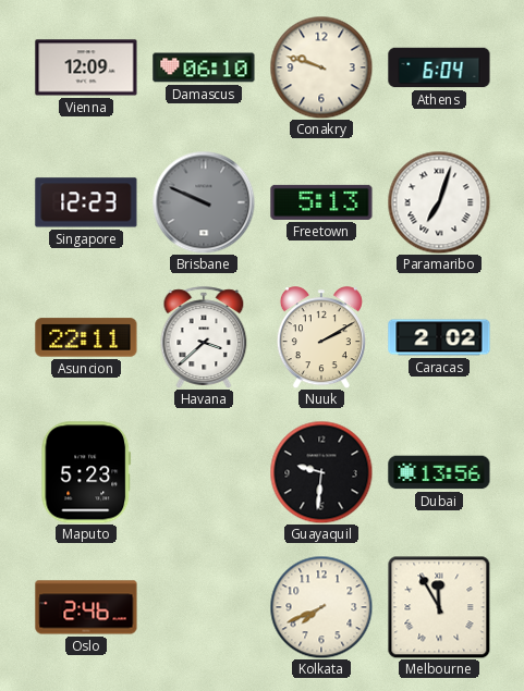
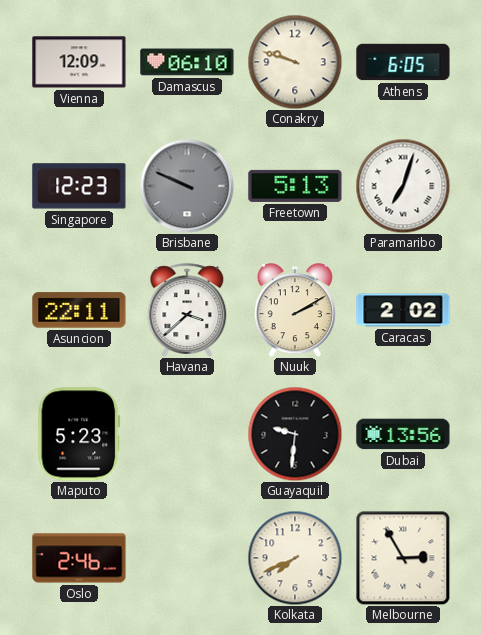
Athens: 6:04 -> 6:05
Melbourne: 11:55 -> 2:55
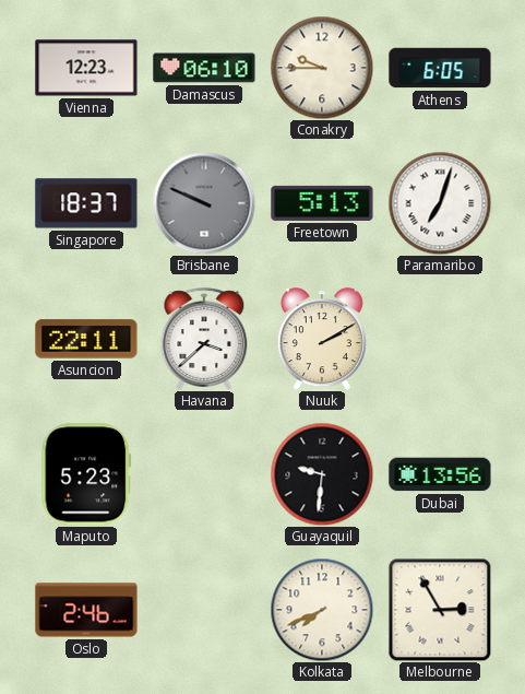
Vienna: 12:09 -> 12:23
Conakry: 9:48 -> 9:45
Singapore: 12:23 -> 18:37
Caracas: 2:02 -> none
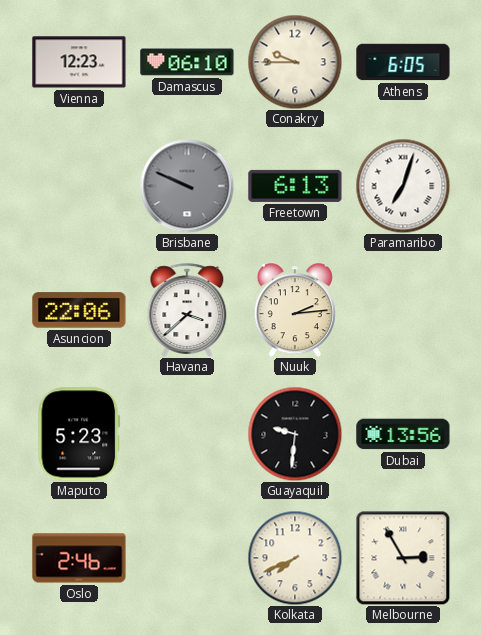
Singapore: 18:37 -> none
Freetown: 5:13 -> 6:13
Asuncion: 22:11 -> 22:06
Nuuk: 2:10 -> 2:14
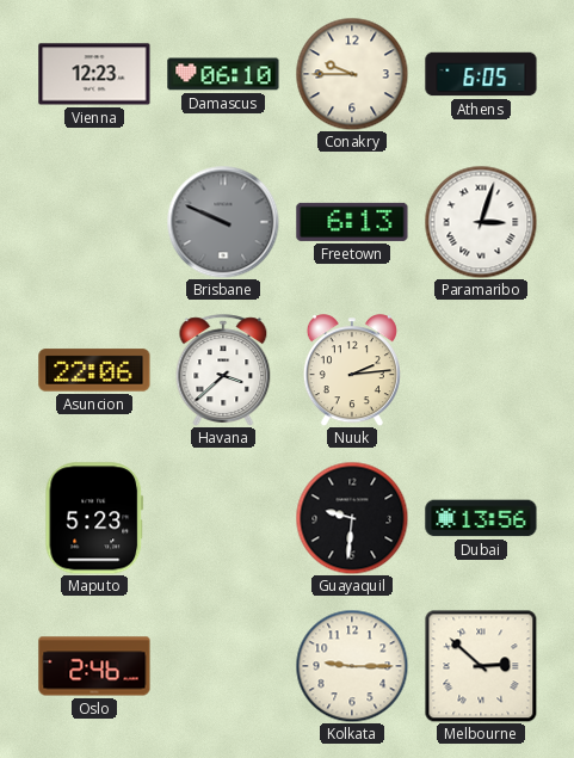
Paramaribo: 7:03 -> 3:03
Kolkata: 7:41 -> 9:15
Melbourne: 2:55 -> 2:52
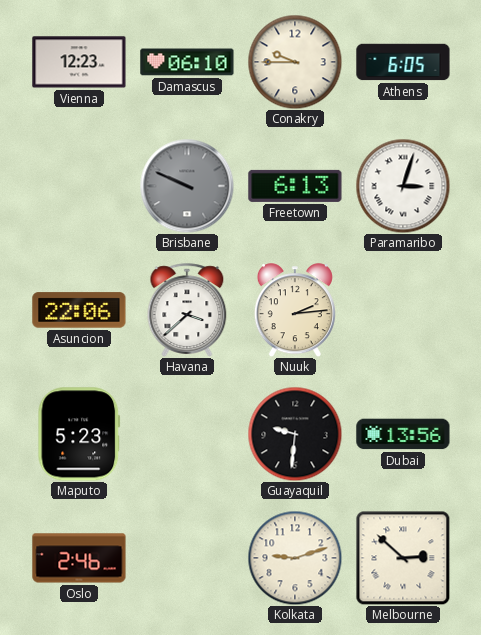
Kolkata: 9:15 -> 9:12
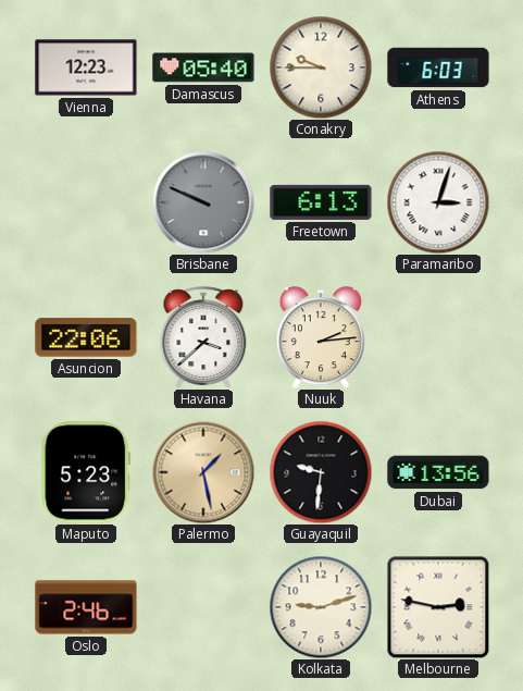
Damascus: 06:10 -> 05:40
Athens: 6:05 -> 6:03
Palermo: none -> 1:28
Melbourne: 2:52 -> 2:47
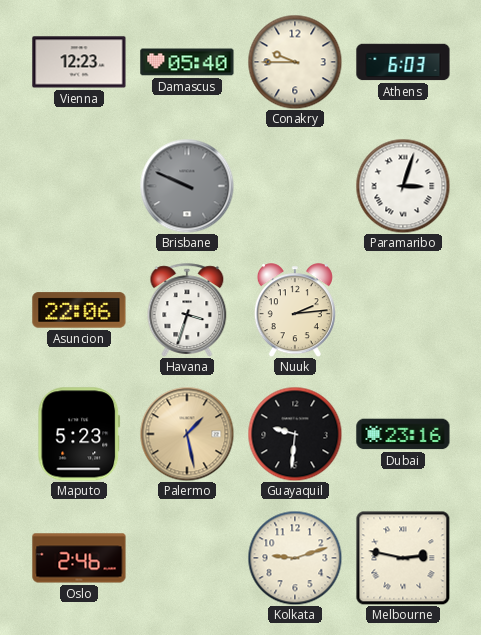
Freetown: 6:13 -> none
Havana: 3:38 -> 3:33
Dubai: 13:56 -> 23:16
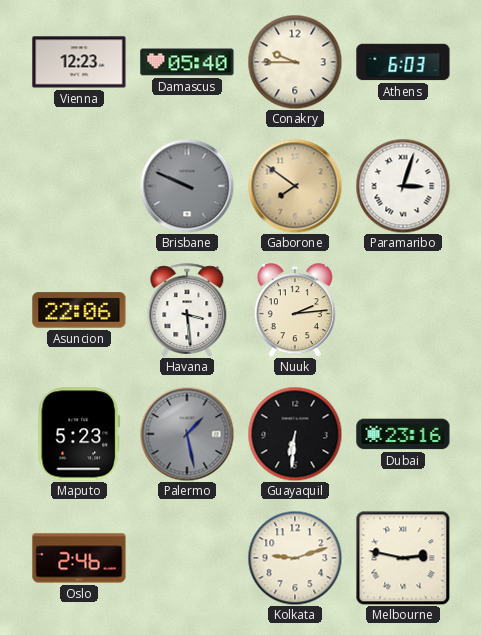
Gaborone: none -> 7:51
Havana: 3:33 -> 3:29
Palermo dial: champagne -> grey
Guayaquil: 9:31 -> 6:31
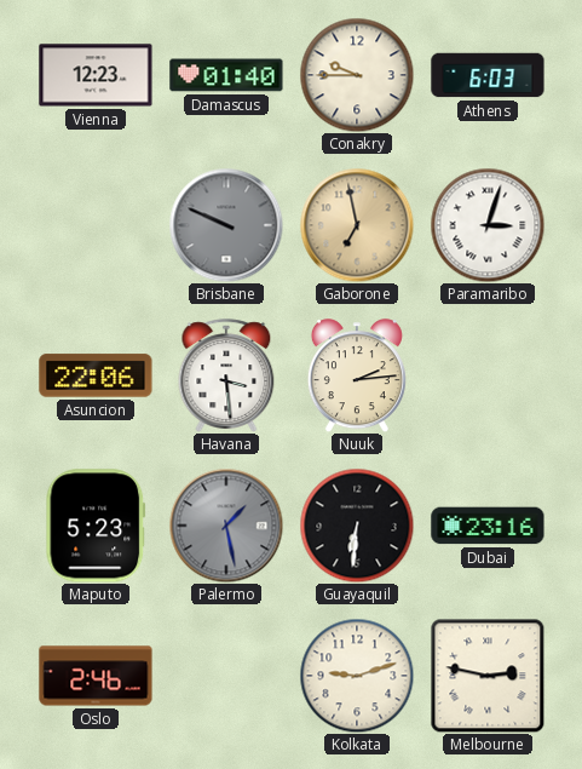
Damascus: 05:40 -> 01:40
Gaborone: 7:51 -> 6:58
